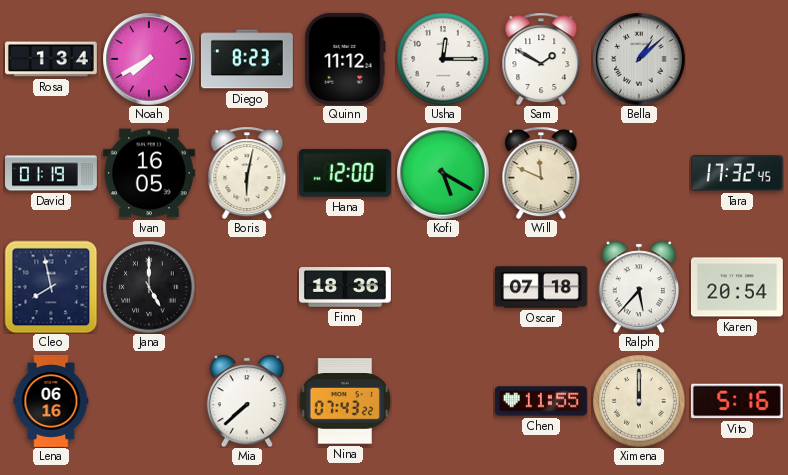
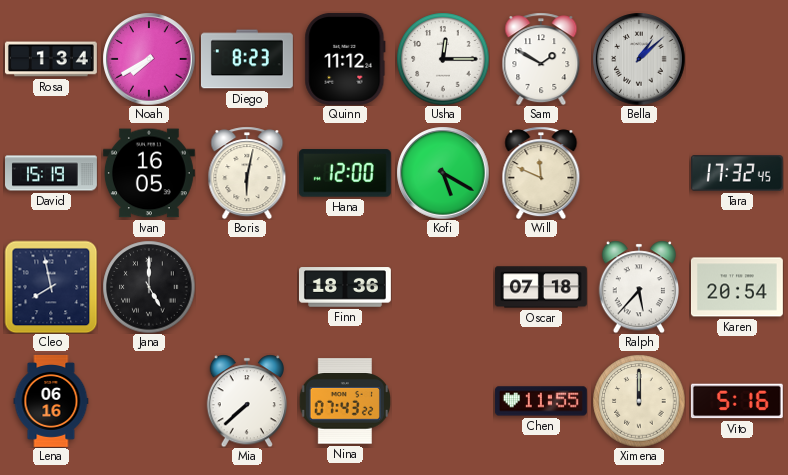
David: 01:19 -> 15:19
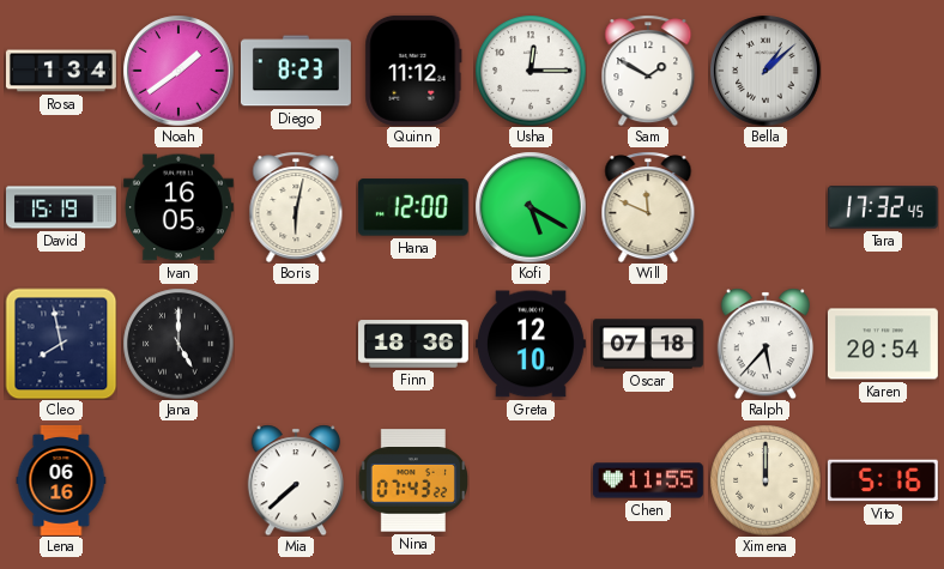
Noah: 7:40 -> 1:39
Greta: none -> 12:10
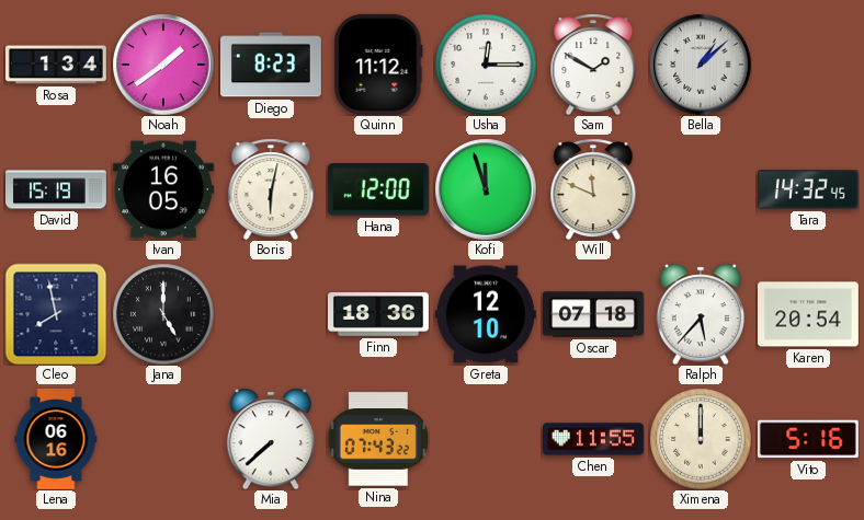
Kofi: 5:20 -> 11:57
Tara: 17:32 -> 14:32
